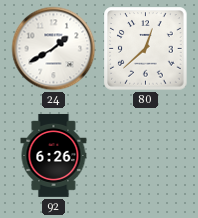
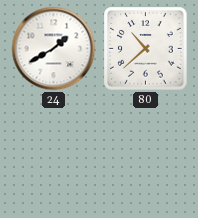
80: 12:38 -> 10:38
92: 6:26 -> none
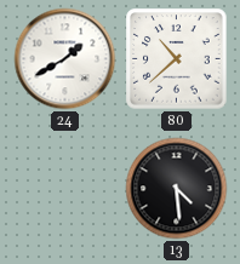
13: none -> 4:29
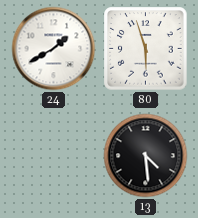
80: 10:38 -> 5:57
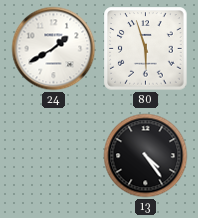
13: 4:29 -> 4:24
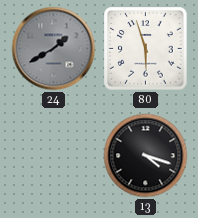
24 dial: white -> grey
13: 4:24 -> 4:18
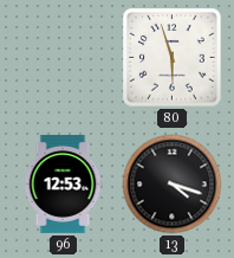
24: 1:40 -> none
96: none -> 12:53
